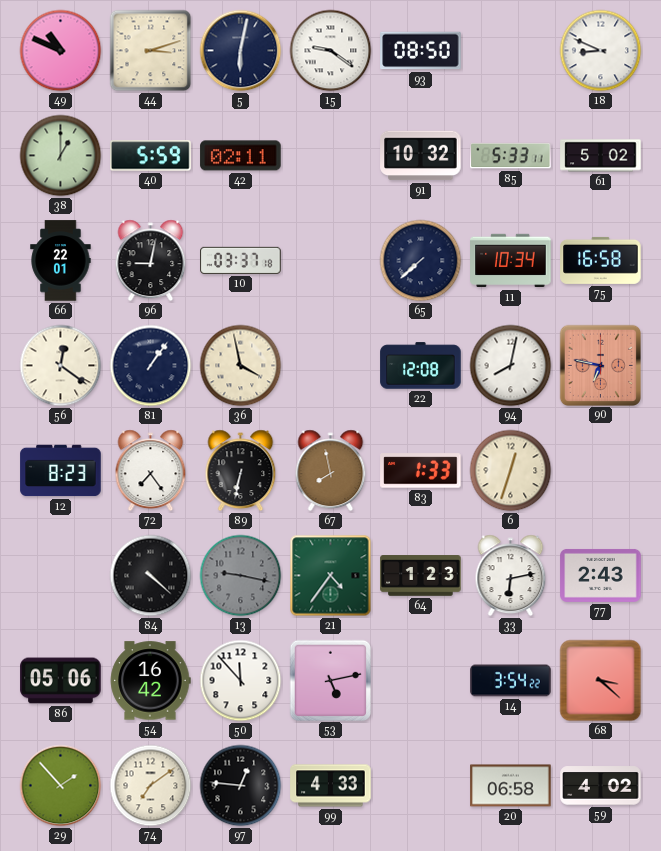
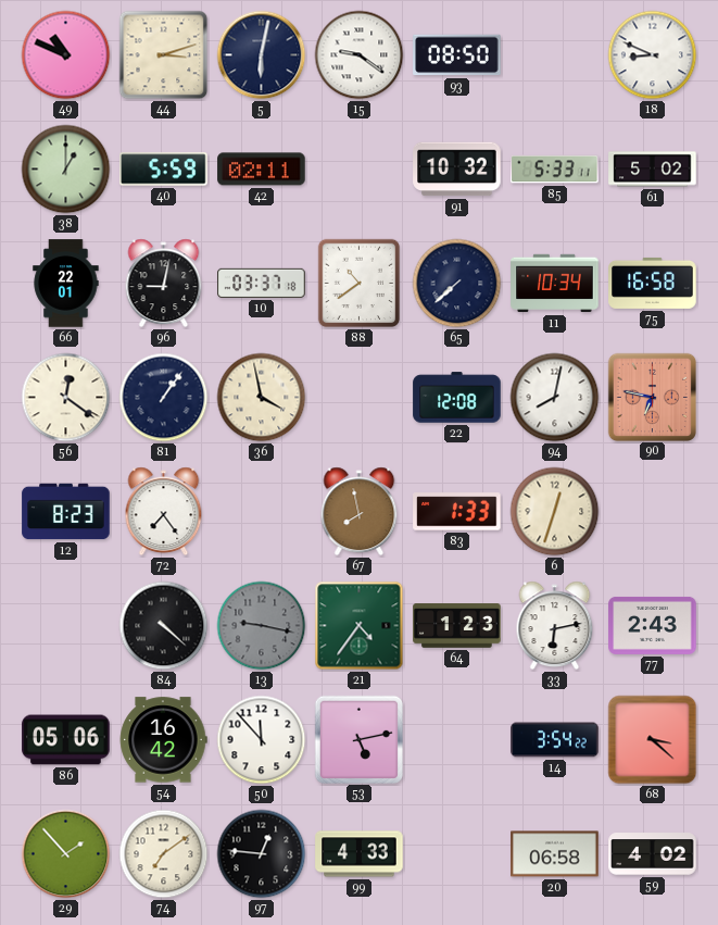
88: none -> 10:39
89: 6:32 -> none
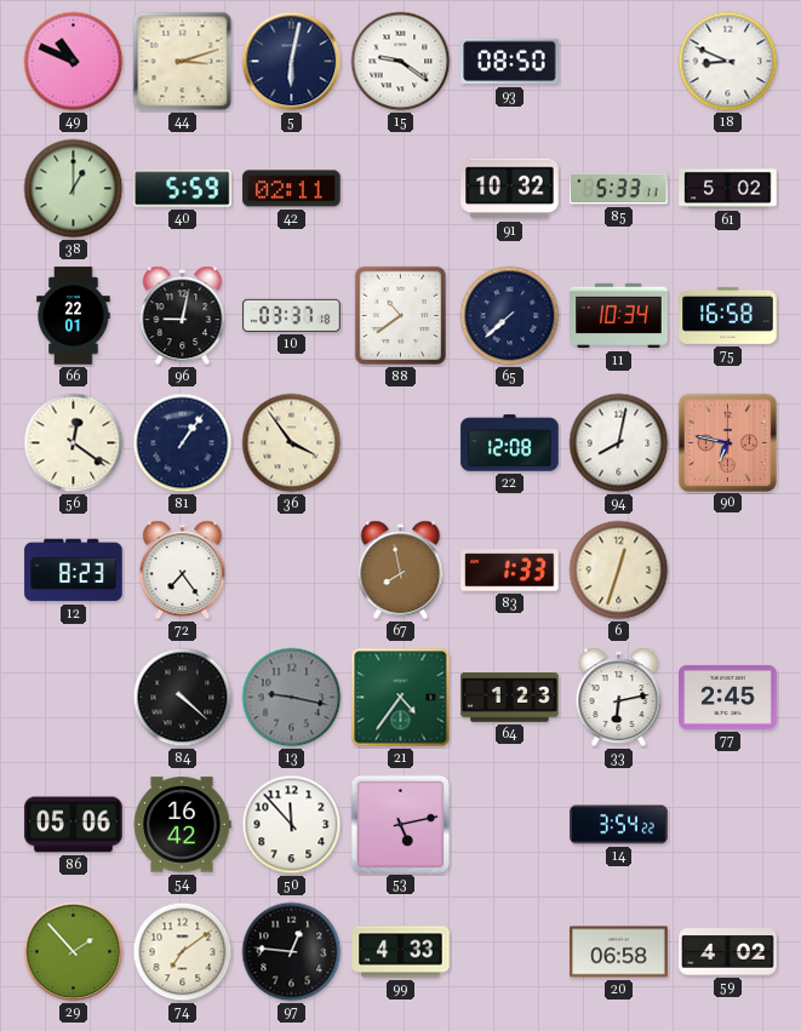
36: 3:58 -> 3:54
77: 2:43 -> 2:45
68: 3:22 -> none
